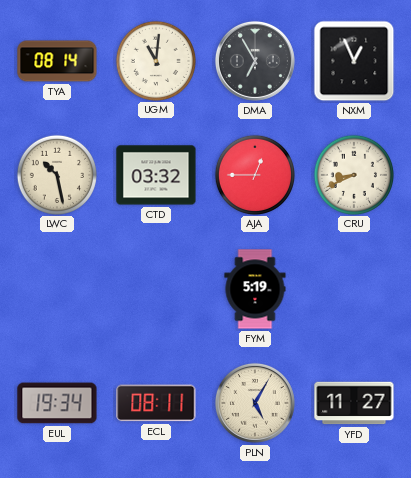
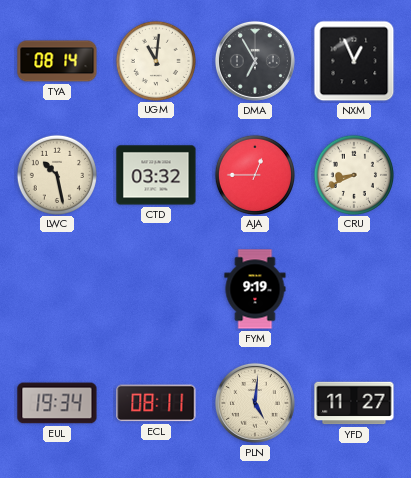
FYM: 5:19 -> 9:19
PLN: 5:05 -> 5:01
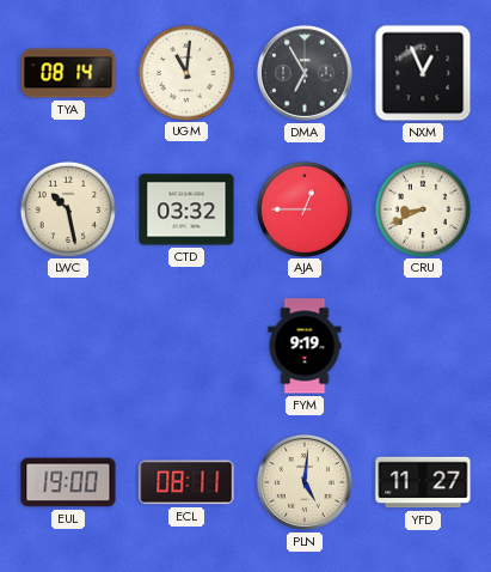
EUL: 19:34 -> 19:00
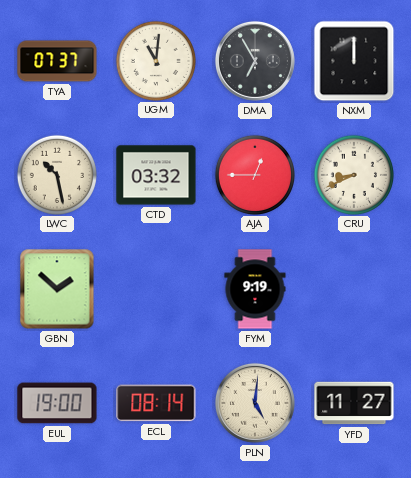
TYA: 08:14 -> 07:37
NXM: 12:56 -> 12:00
GBN: none -> 1:52
ECL: 08:11 -> 08:14
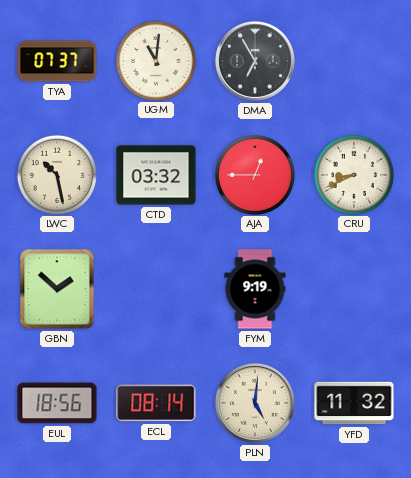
NXM: 12:00 -> none
EUL: 19:00 -> 18:56
YFD: 11:27 -> 11:32
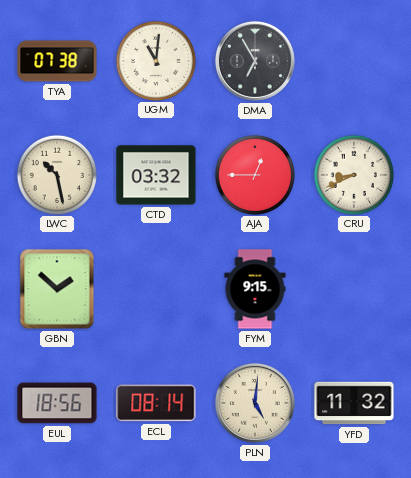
TYA: 07:37 -> 07:38
FYM: 9:19 -> 9:15
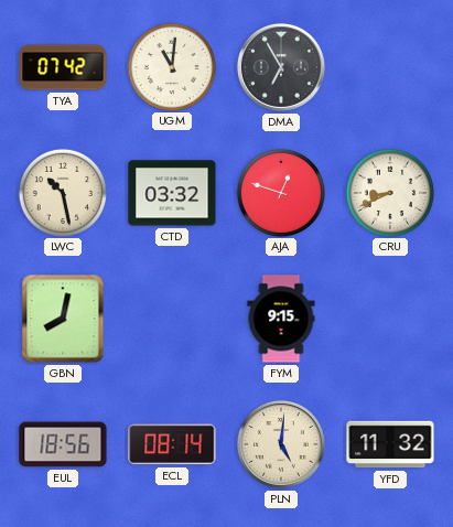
TYA: 07:38 -> 07:42
AJA: 12:45 -> 12:48
GBN: 1:52 -> 8:02
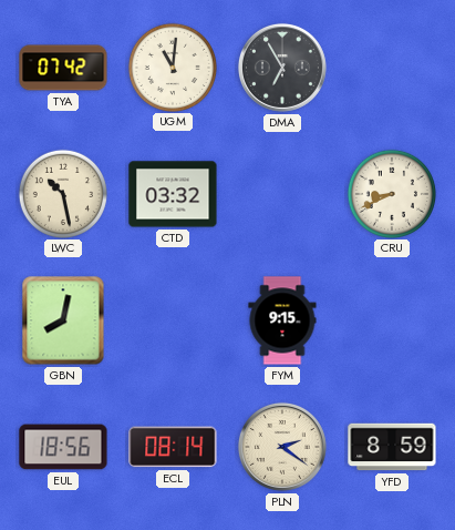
AJA: 12:48 -> none
PLN: 5:01 -> 2:21
YFD: 11:32 -> 8:59
